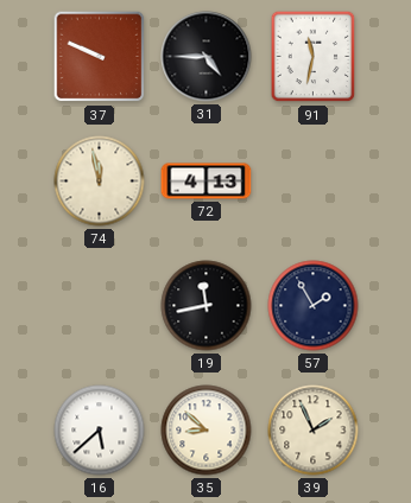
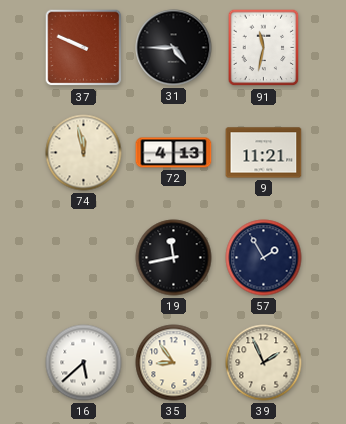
9: none -> 11:21
35: 8:52 -> 8:54
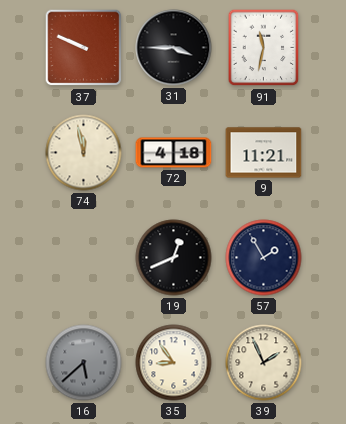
31: 4:45 -> 3:45
72: 4:13 -> 4:18
19: 11:43 -> 12:41
16 dial: white -> grey
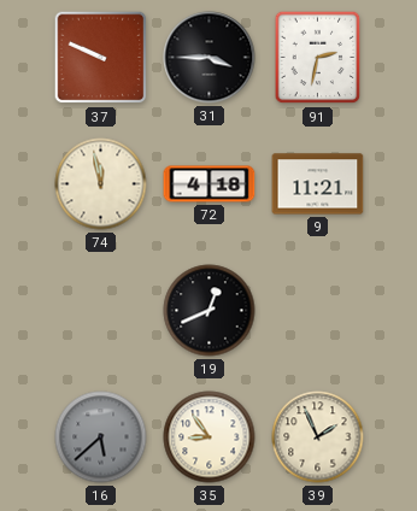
91: 11:32 -> 2:32
57: 1:55 -> none
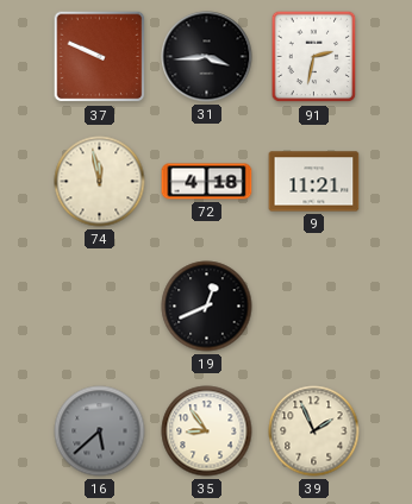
31: 3:45 -> 3:44
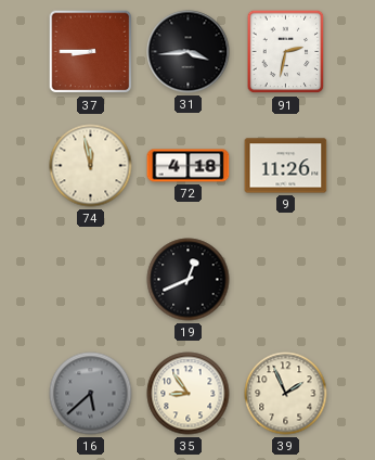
37: 9:49 -> 8:45
9: 11:21 -> 11:26
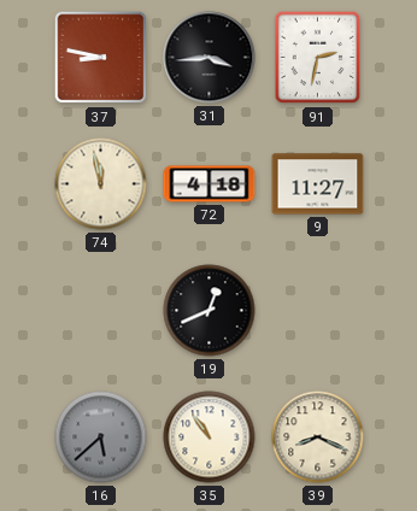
37: 8:45 -> 8:47
9: 11:26 -> 11:27
35: 8:54 -> 10:54
39: 1:56 -> 8:19
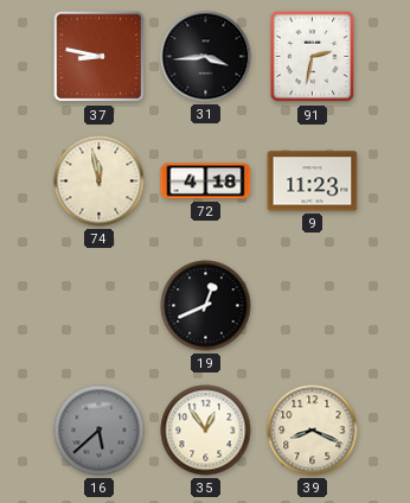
9: 11:27 -> 11:23
35: 10:54 -> 12:54
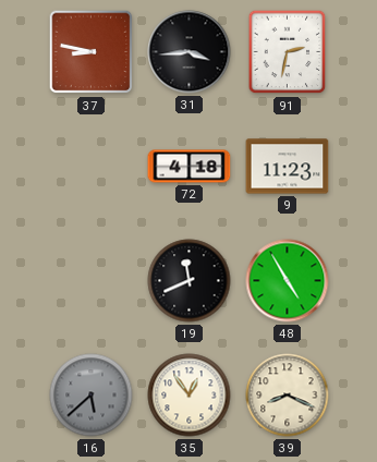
74: 11:58 -> none
19: 12:41 -> 11:41
48: none -> 4:55
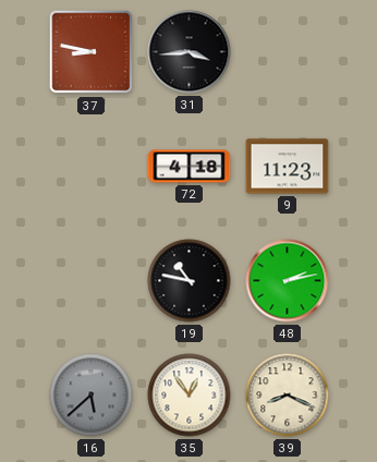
91: 2:32 -> none
19: 11:41 -> 10:47
48: 4:55 -> 2:13
